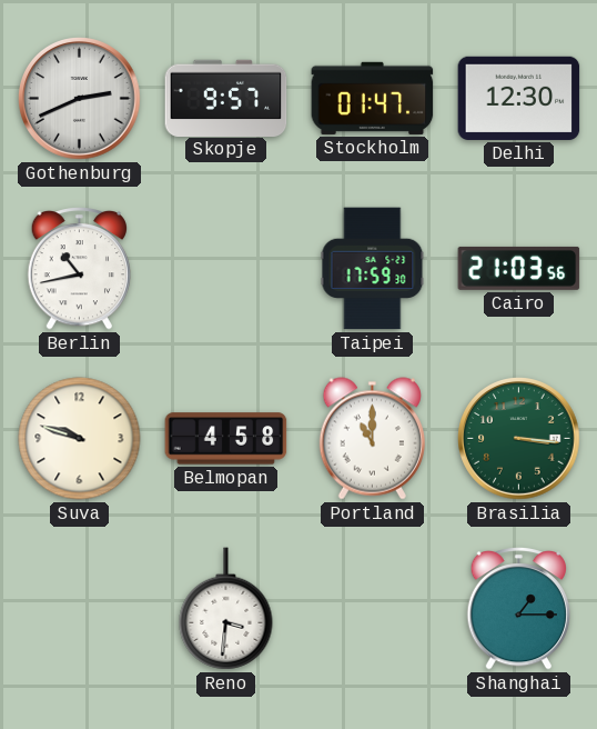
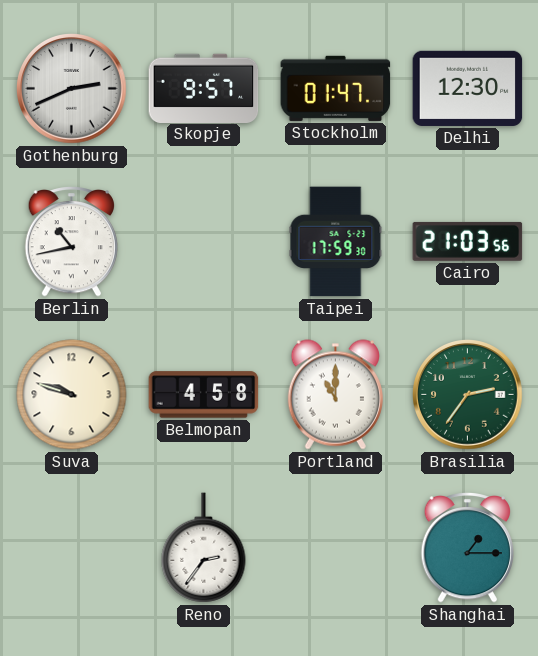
Brasilia: 3:16 -> 2:36
Reno: 3:31 -> 2:36
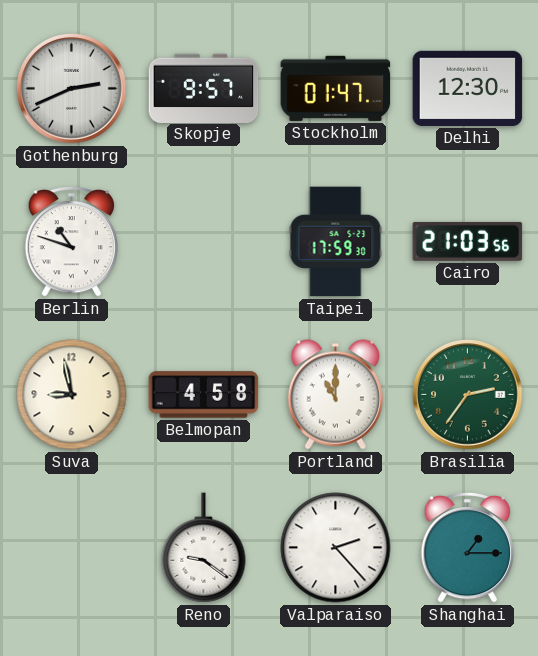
Berlin: 10:43 -> 10:48
Suva: 9:48 -> 8:58
Reno: 2:36 -> 9:21
Valparaiso: none -> 2:23
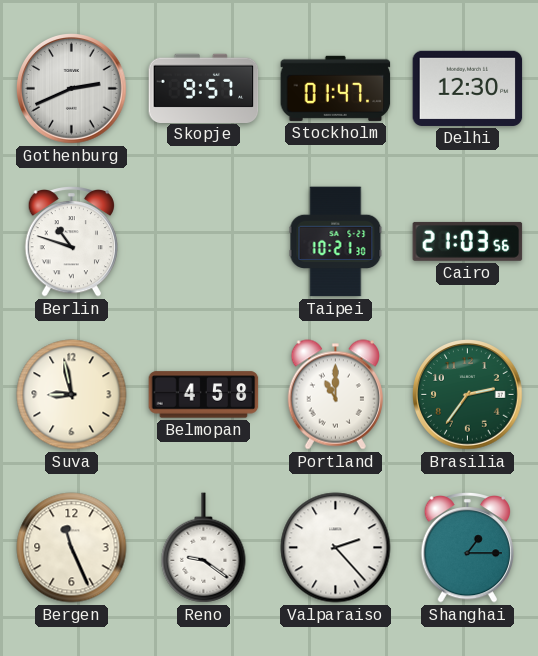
Taipei: 17:59 -> 10:21
Bergen: none -> 11:26
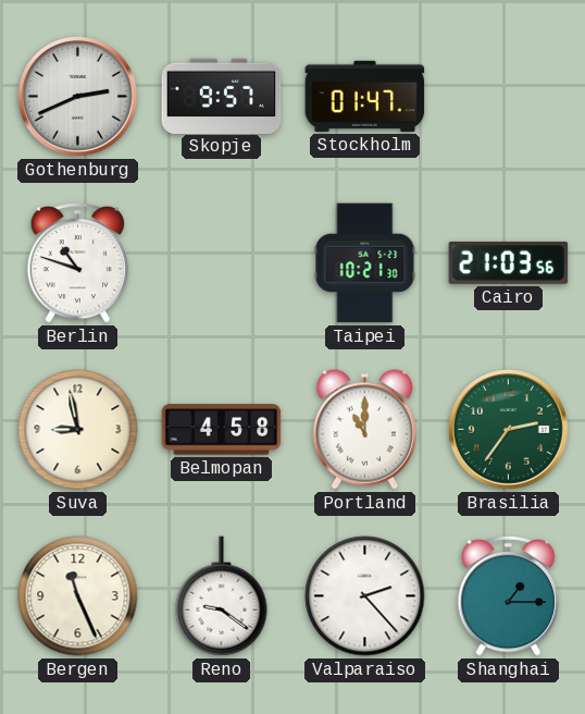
Delhi: 12:30 -> none
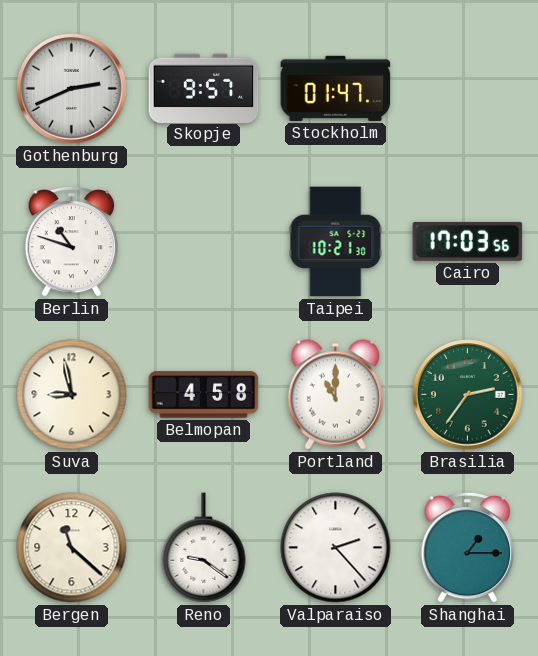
Cairo: 21:03 -> 17:03
Bergen: 11:26 -> 11:22
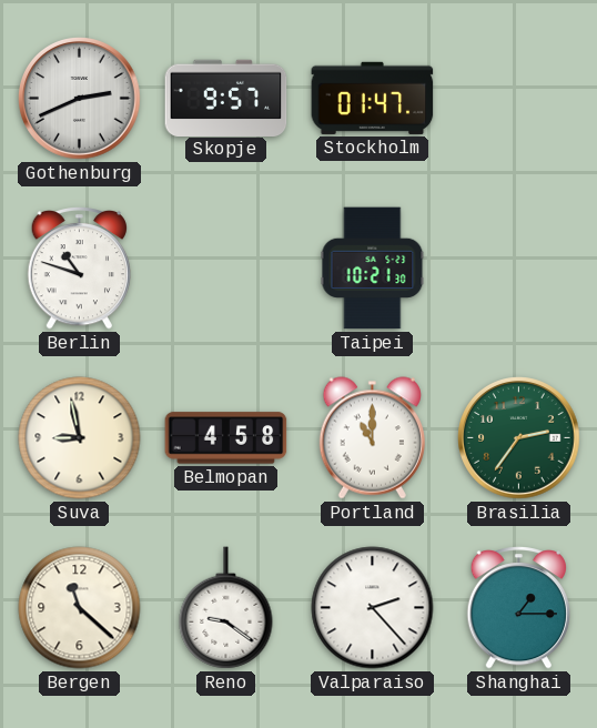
Cairo: 17:03 -> none
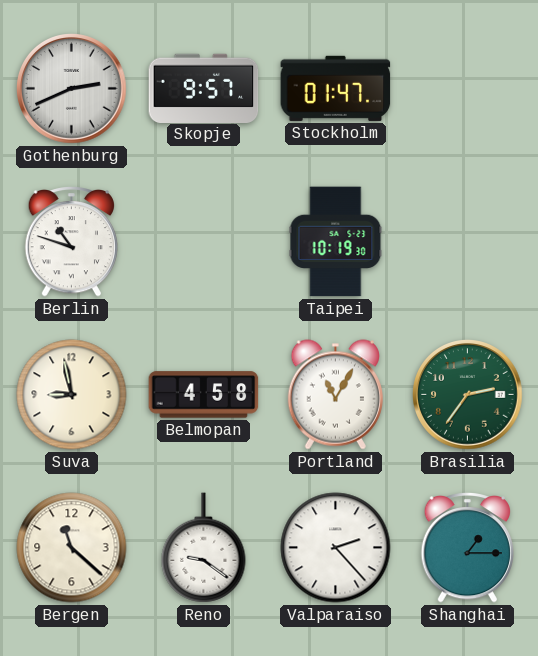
Taipei: 10:21 -> 10:19
Portland: 11:00 -> 11:05
